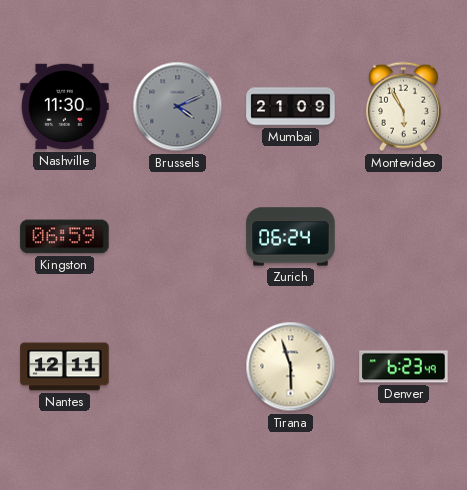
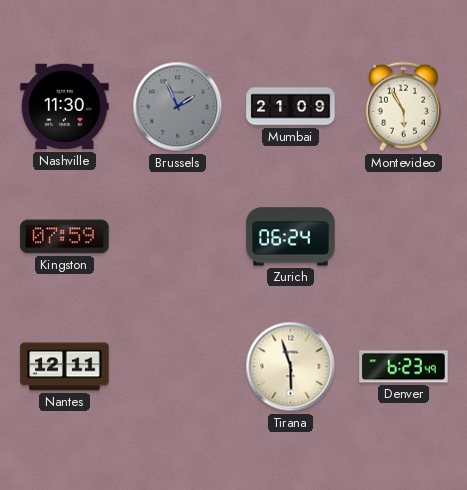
Brussels: 4:11 -> 1:56
Kingston: 06:59 -> 07:59
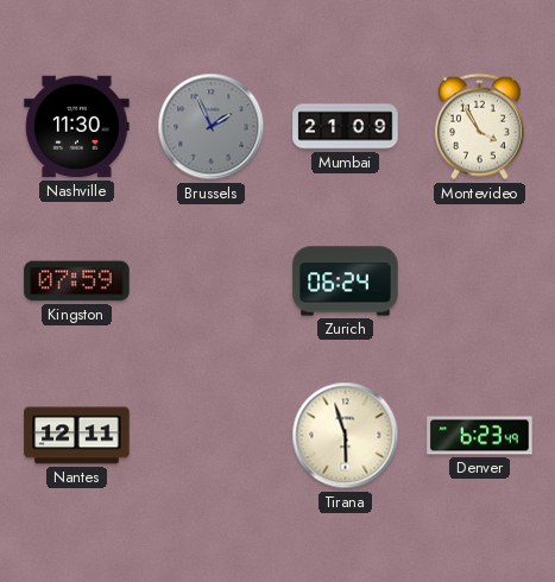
Montevideo: 5:55 -> 3:55
